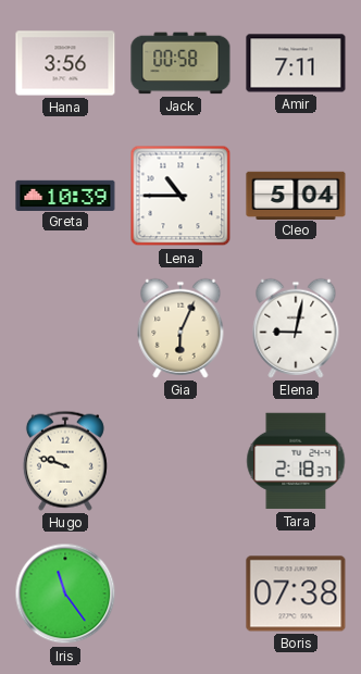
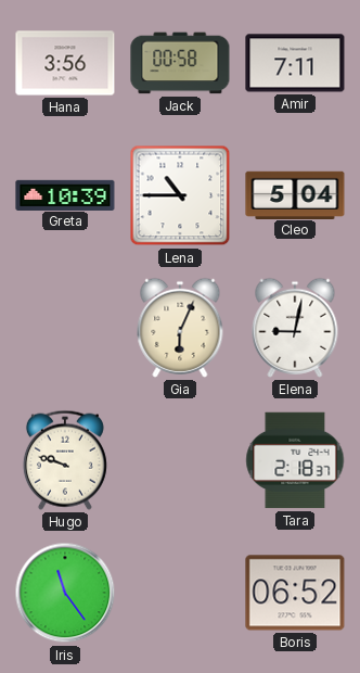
Boris: 07:38 -> 06:52
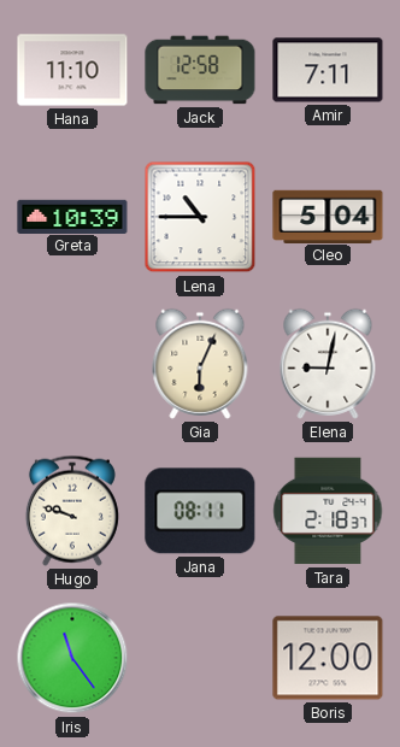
Hana: 3:56 -> 11:10
Jack: 00:58 -> 12:58
Jana: none -> 08:11
Boris: 06:52 -> 12:00
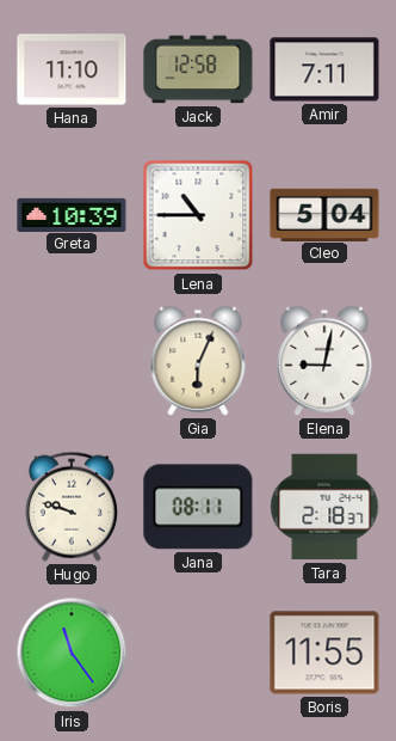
Boris: 12:00 -> 11:55
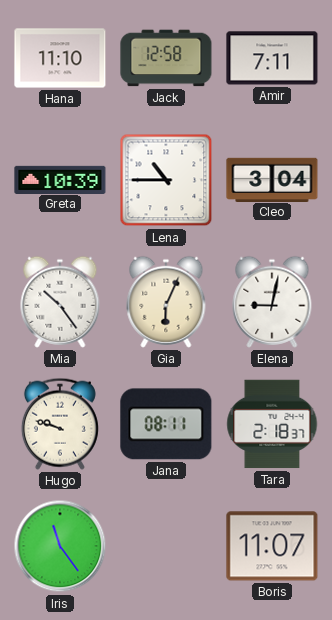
Cleo: 5:04 -> 3:04
Mia: none -> 10:24
Boris: 11:55 -> 11:07
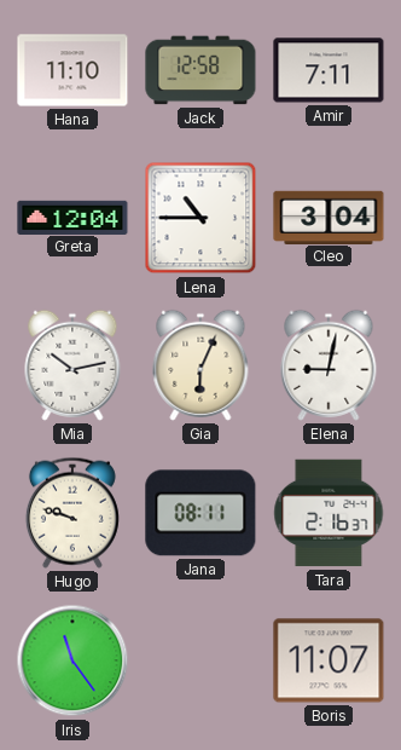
Greta: 10:39 -> 12:04
Mia: 10:24 -> 10:13
Tara: 2:18 -> 2:16
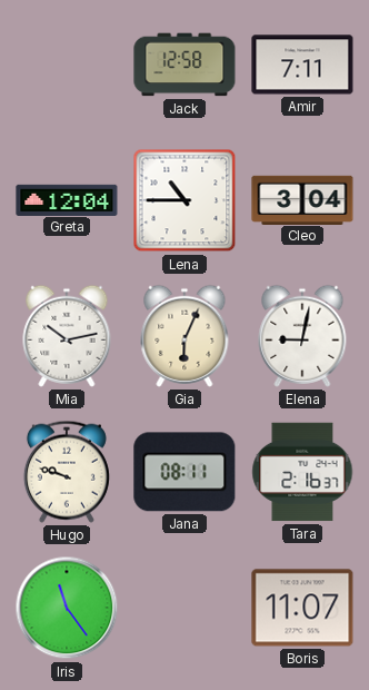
Hana: 11:10 -> none
